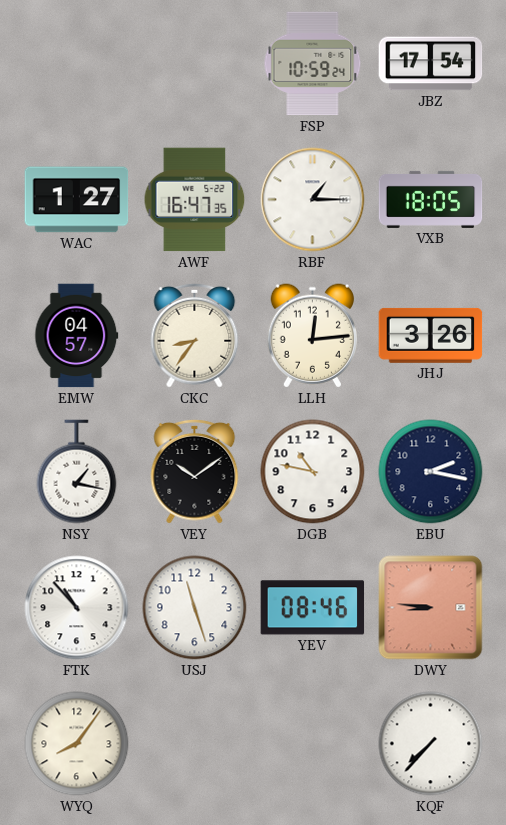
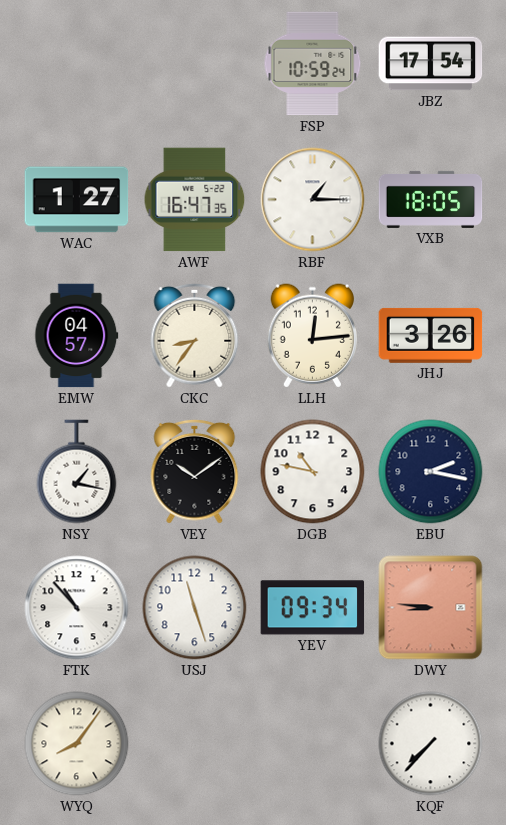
YEV: 08:46 -> 09:34
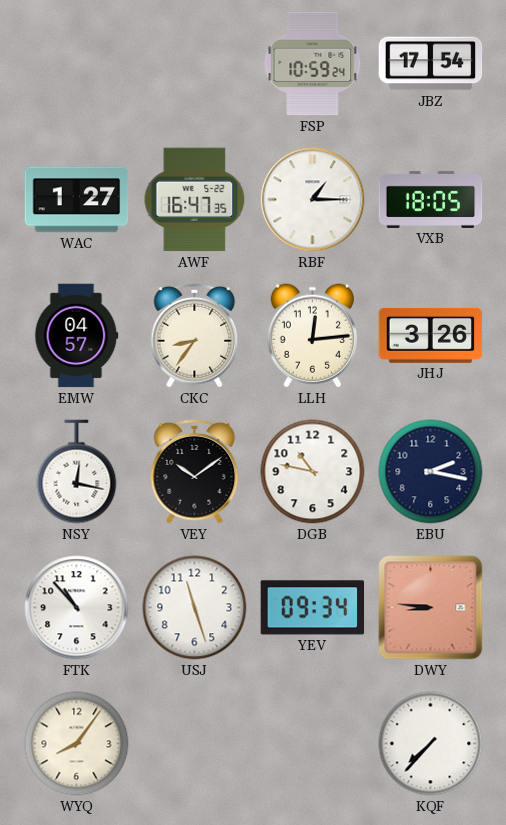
NSY: 1:17 -> 12:17
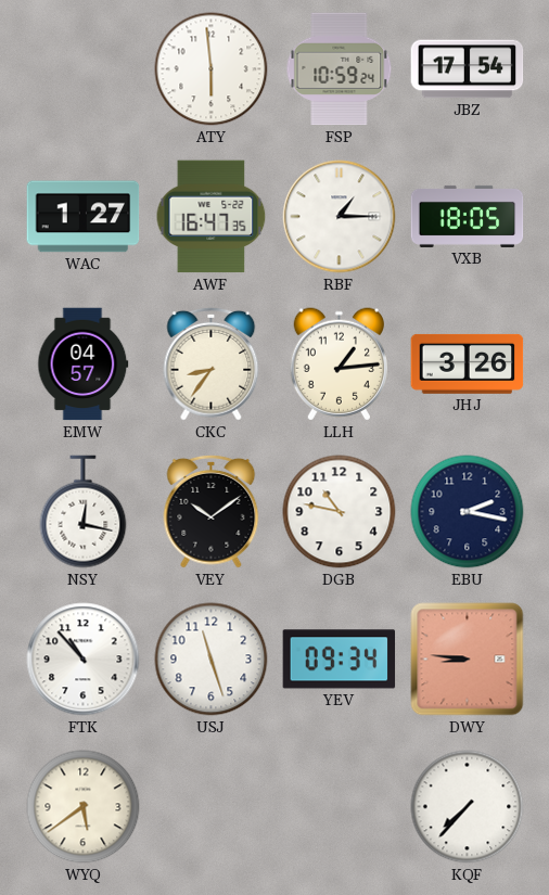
ATY: none -> 5:59
LLH: 12:14 -> 1:14
WYQ: 8:06 -> 5:39
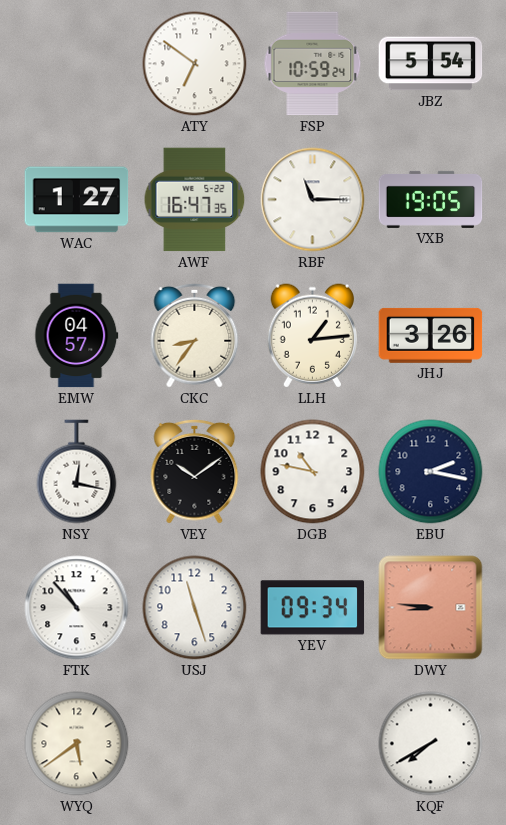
ATY: 5:59 -> 6:51
JBZ: 17:54 -> 5:54
RBF: 1:15 -> 11:15
VXB: 18:05 -> 19:05
KQF: 7:37 -> 7:40
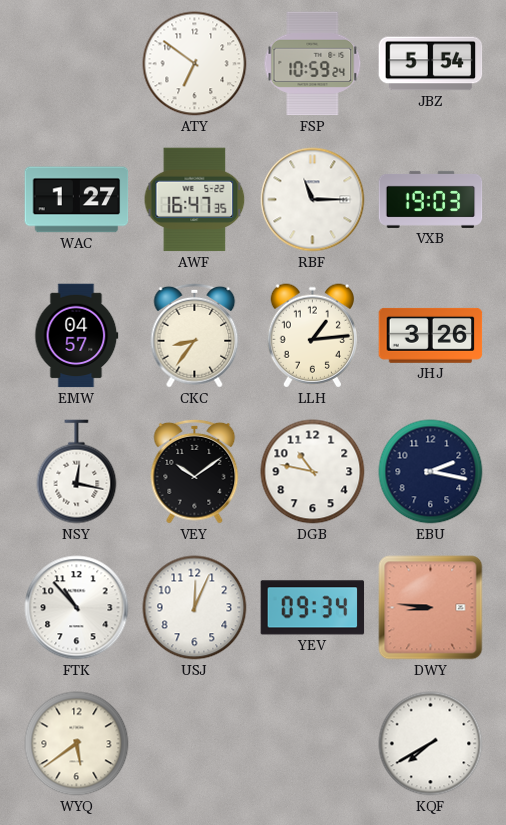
VXB: 19:05 -> 19:03
USJ: 11:27 -> 12:04
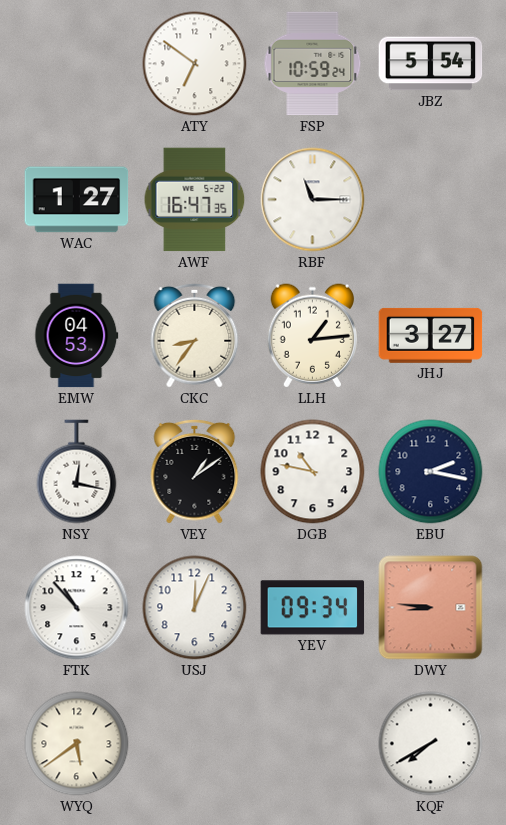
VXB: 19:03 -> none
EMW: 04:57 -> 04:53
JHJ: 3:26 -> 3:27
VEY: 10:09 -> 1:09
